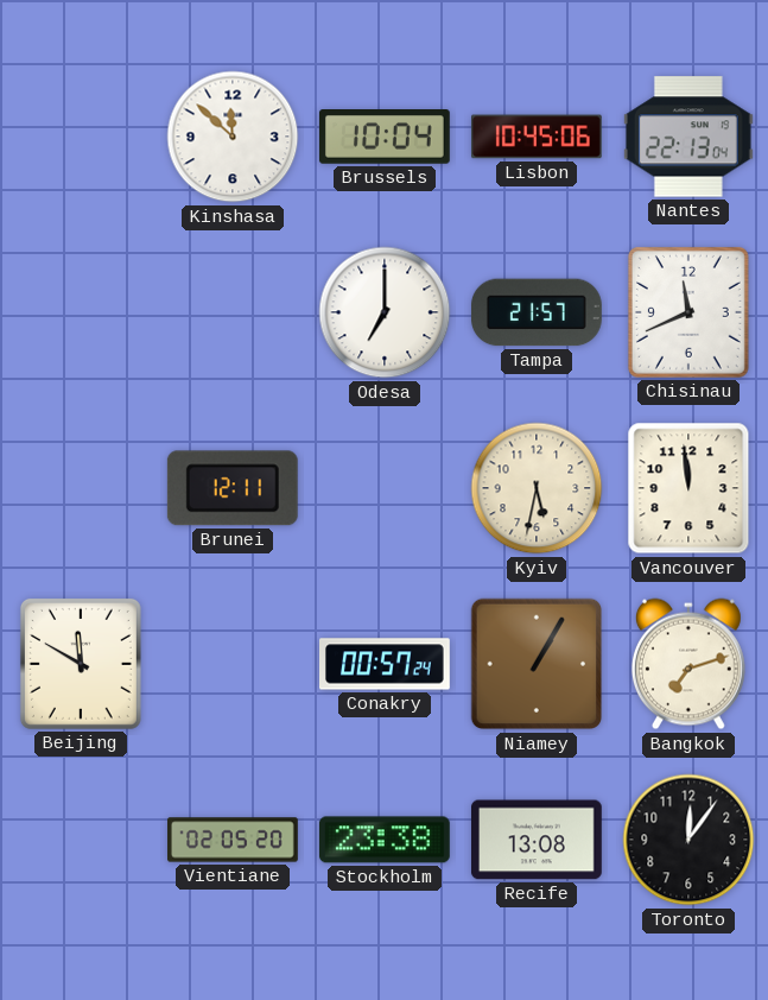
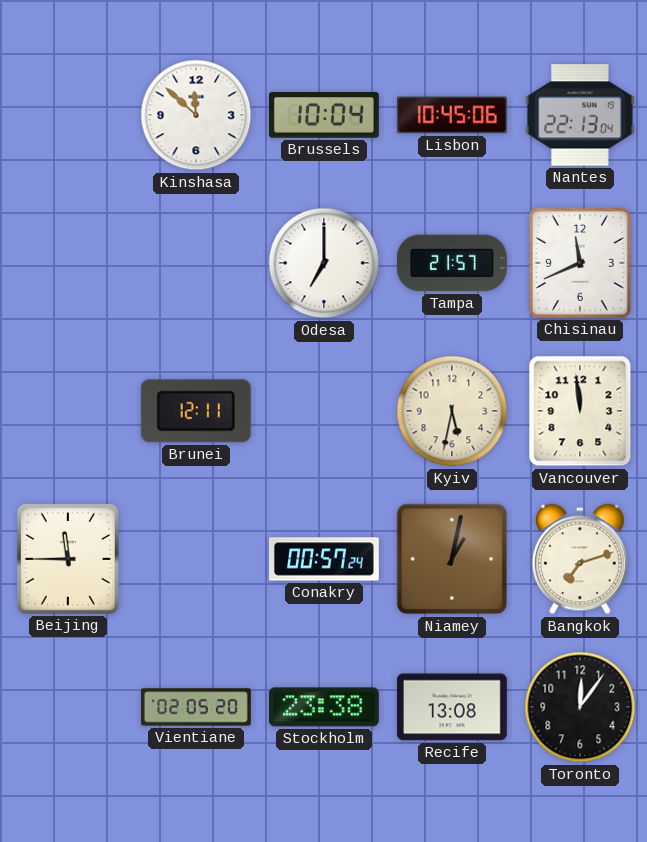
Beijing: 11:50 -> 11:45
Niamey: 1:05 -> 1:02
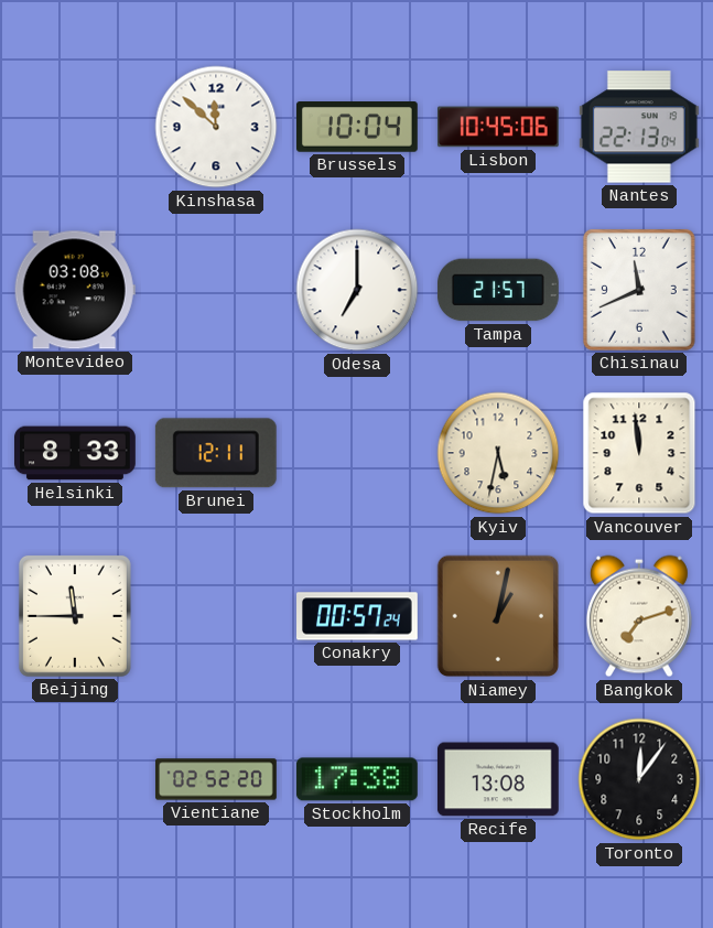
Montevideo: none -> 03:08
Helsinki: none -> 8:33
Vientiane: 02:05 -> 02:52
Stockholm: 23:38 -> 17:38
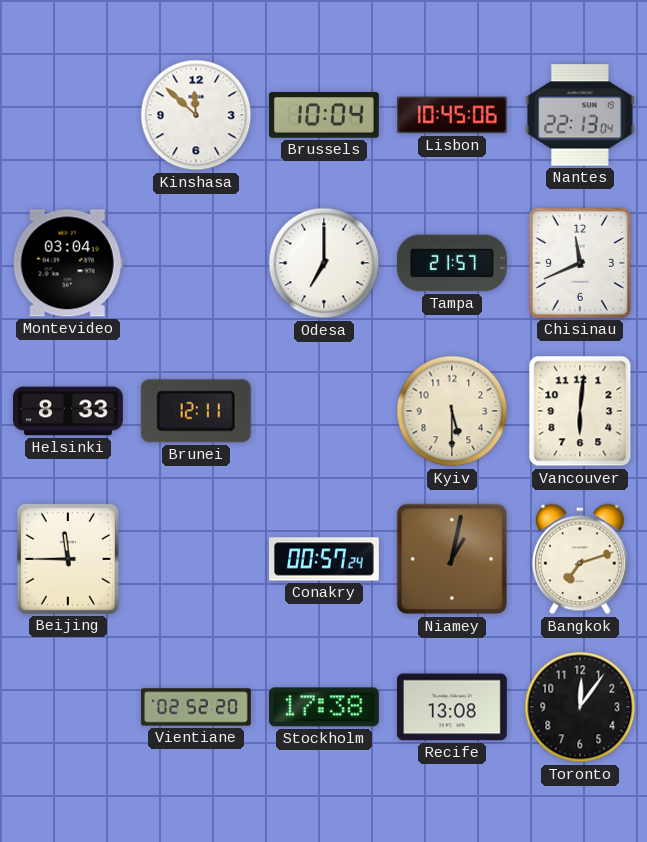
Montevideo: 03:08 -> 03:04
Kyiv: 5:32 -> 5:30
Vancouver: 11:59 -> 6:01
